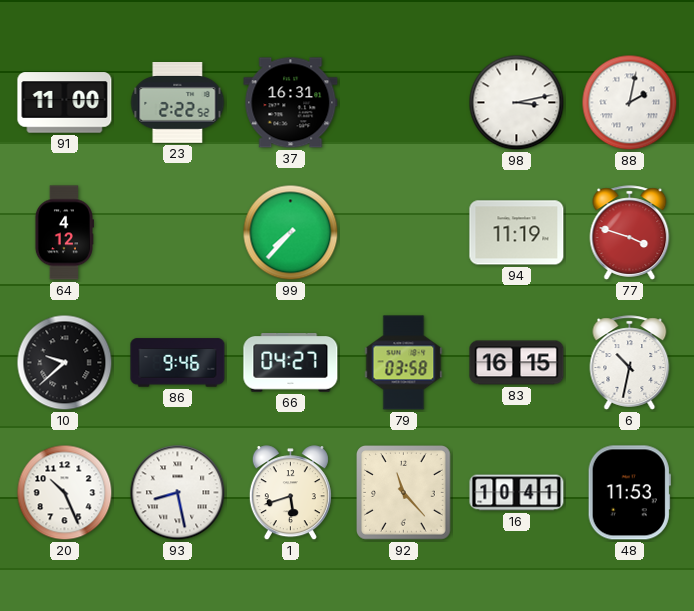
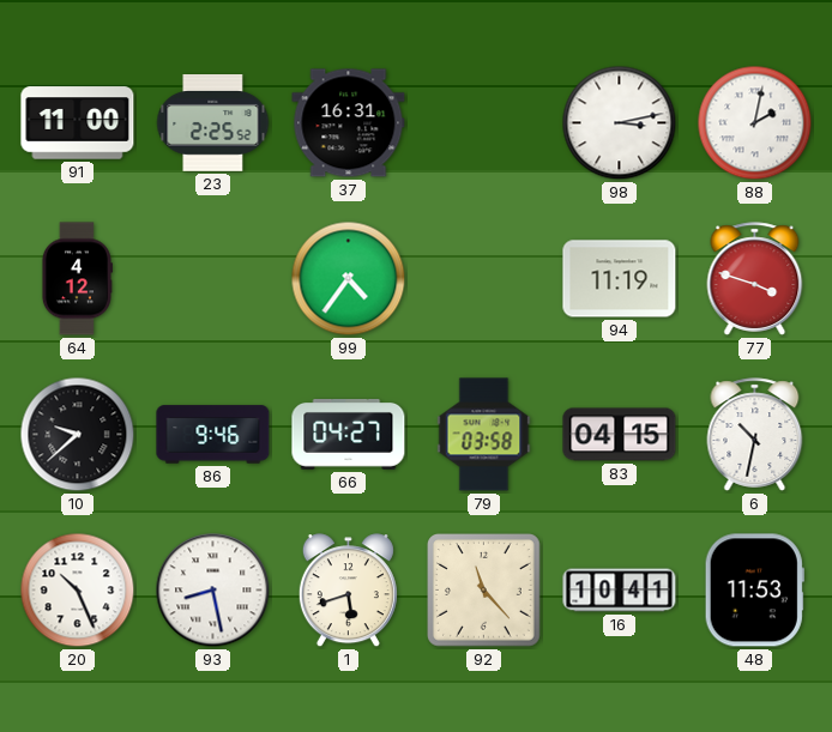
23: 2:22 -> 2:25
99: 7:37 -> 4:36
83: 16:15 -> 04:15
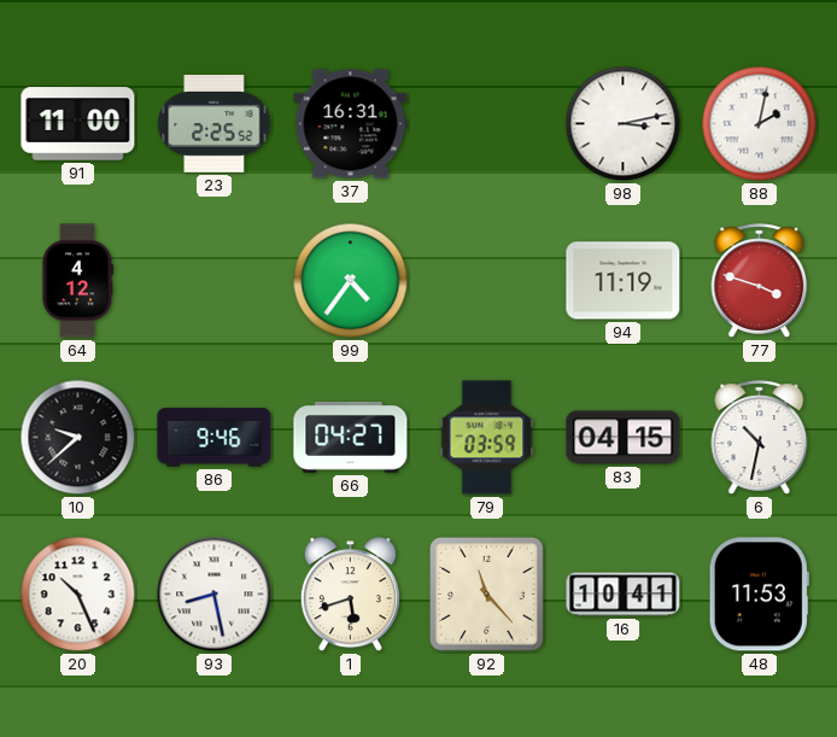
79: 03:58 -> 03:59
